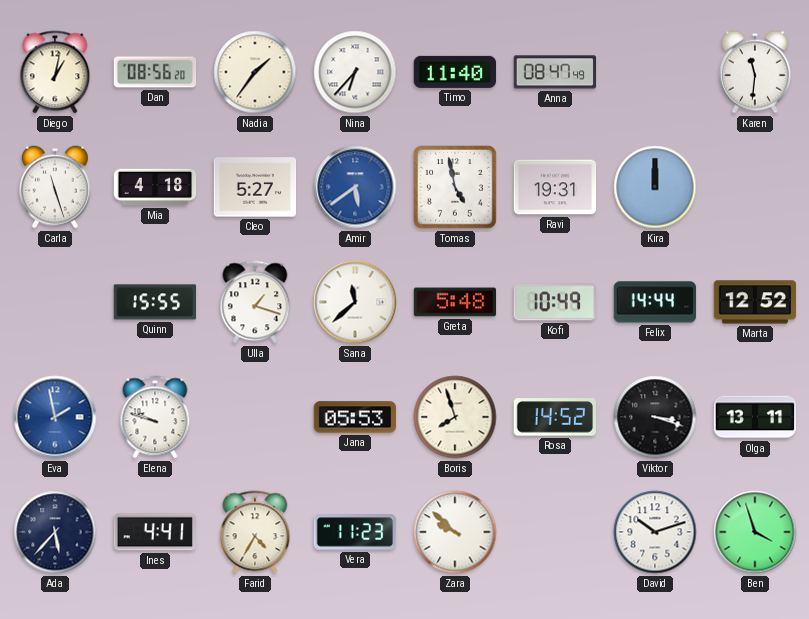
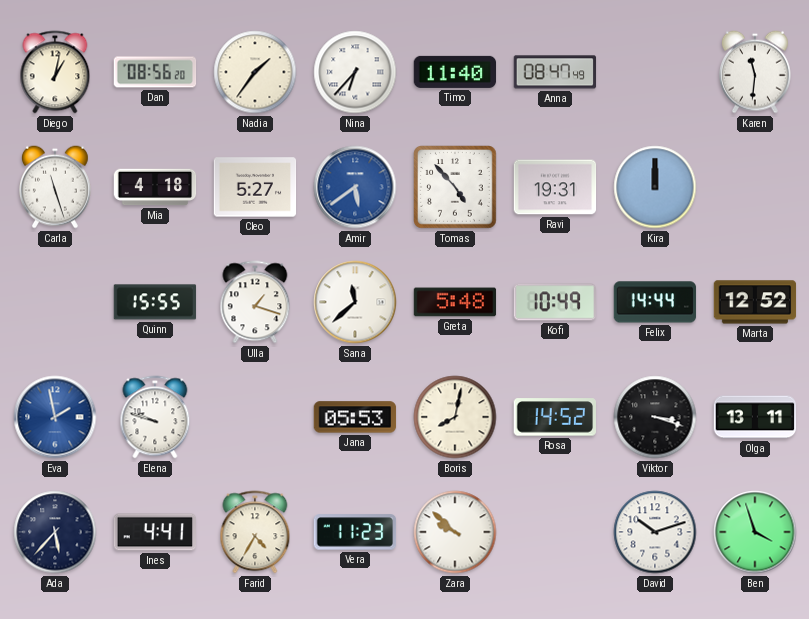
Tomas: 4:58 -> 4:53
Boris: 7:57 -> 8:02
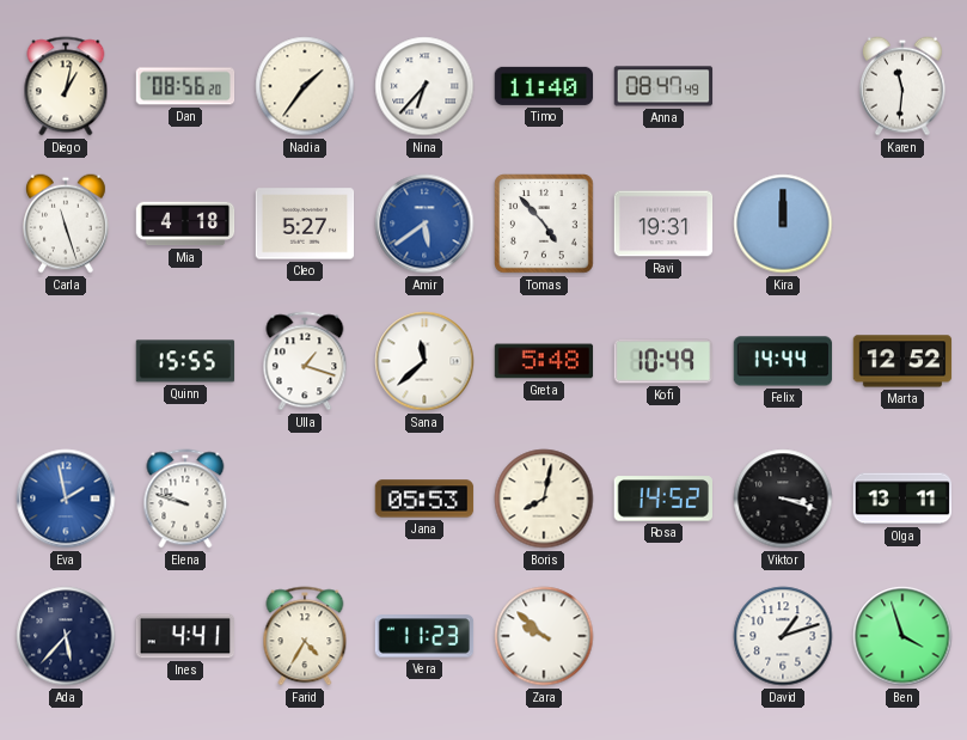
David: 10:12 -> 1:12
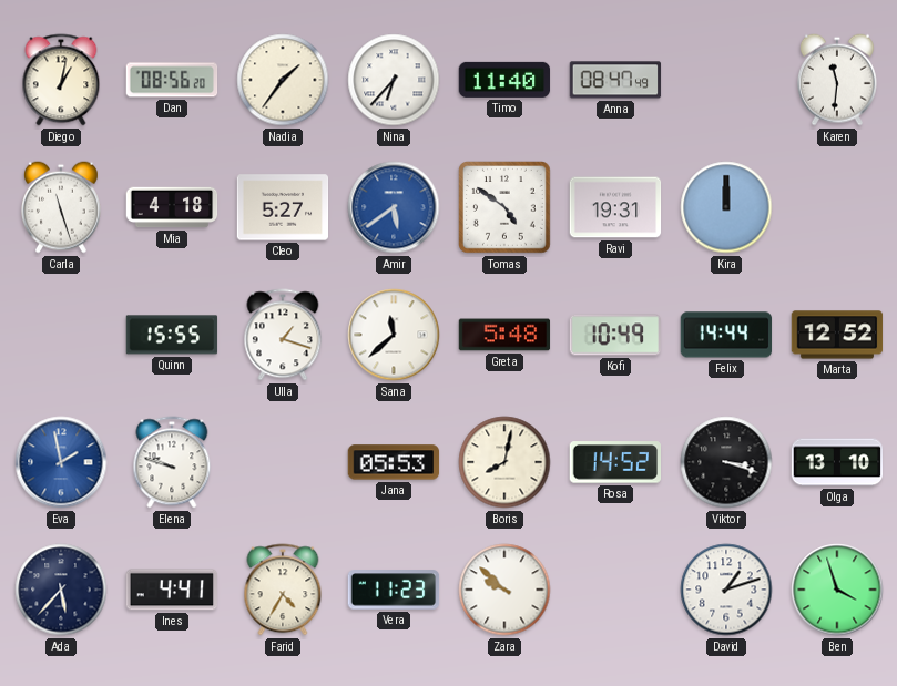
Tomas: 4:53 -> 4:51
Olga: 13:11 -> 13:10
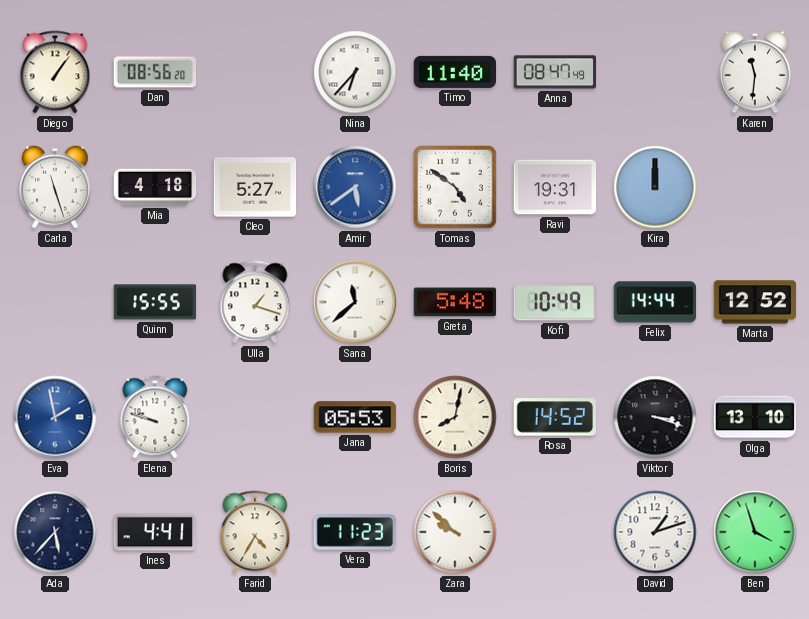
Diego: 1:02 -> 1:06
Nadia: 1:36 -> none
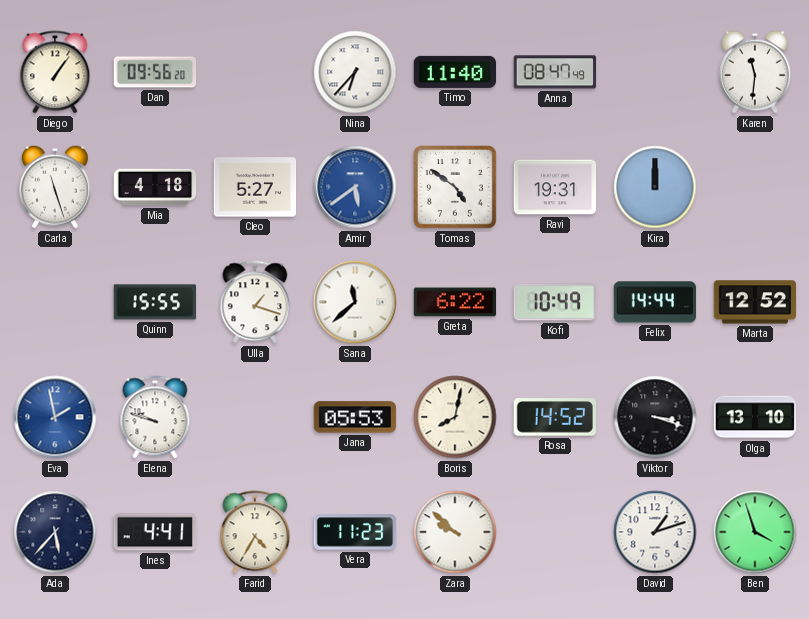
Dan: 08:56 -> 09:56
Greta: 5:48 -> 6:22
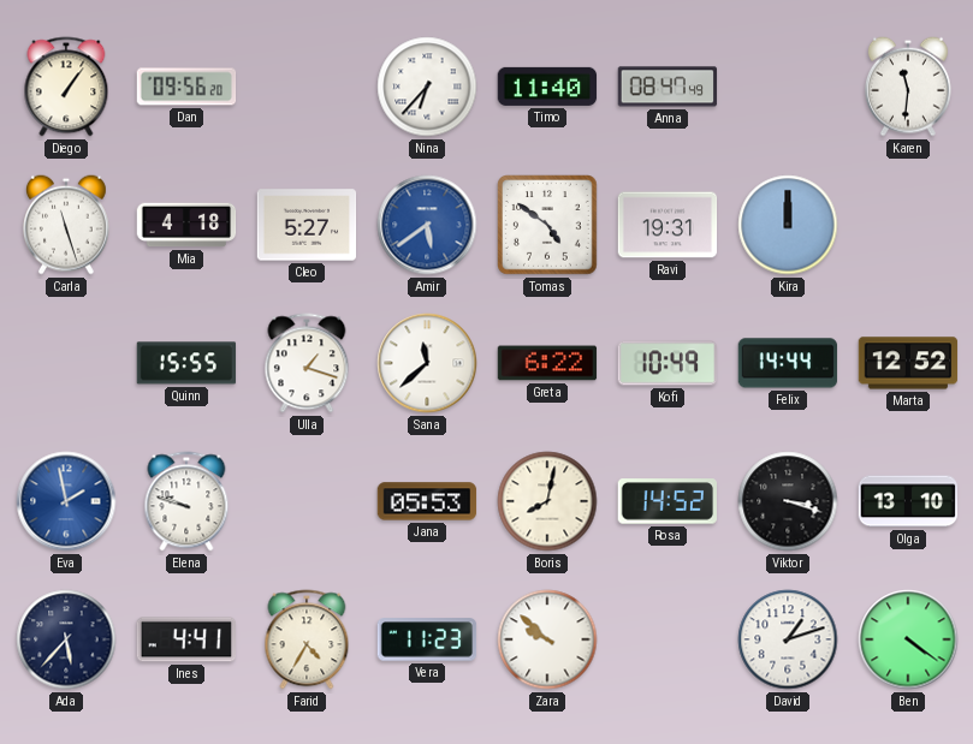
Ben: 3:57 -> 4:21
